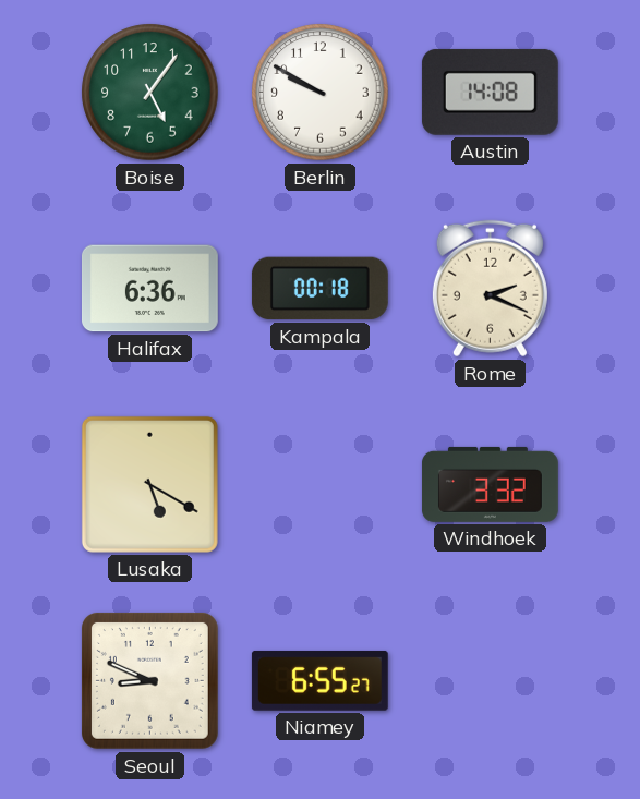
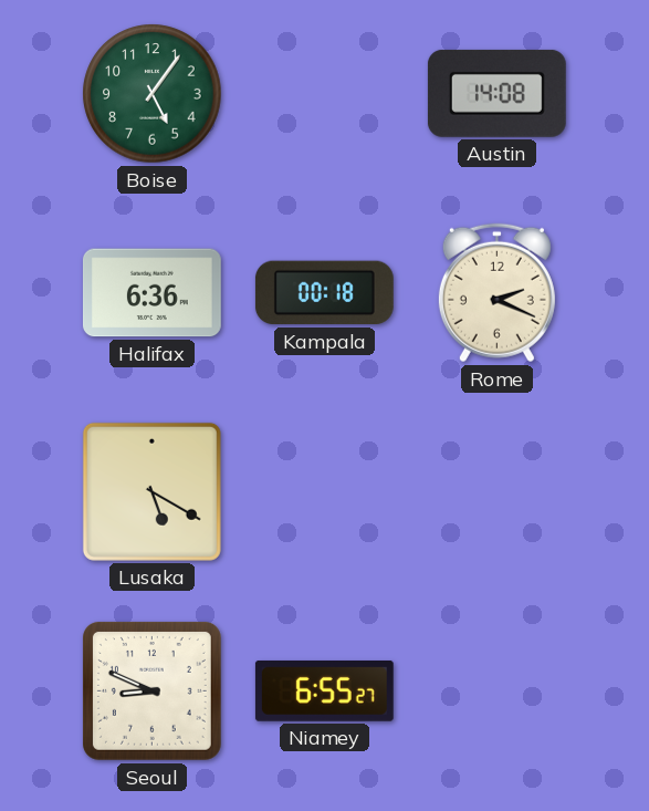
Berlin: 9:50 -> none
Windhoek: 3:32 -> none
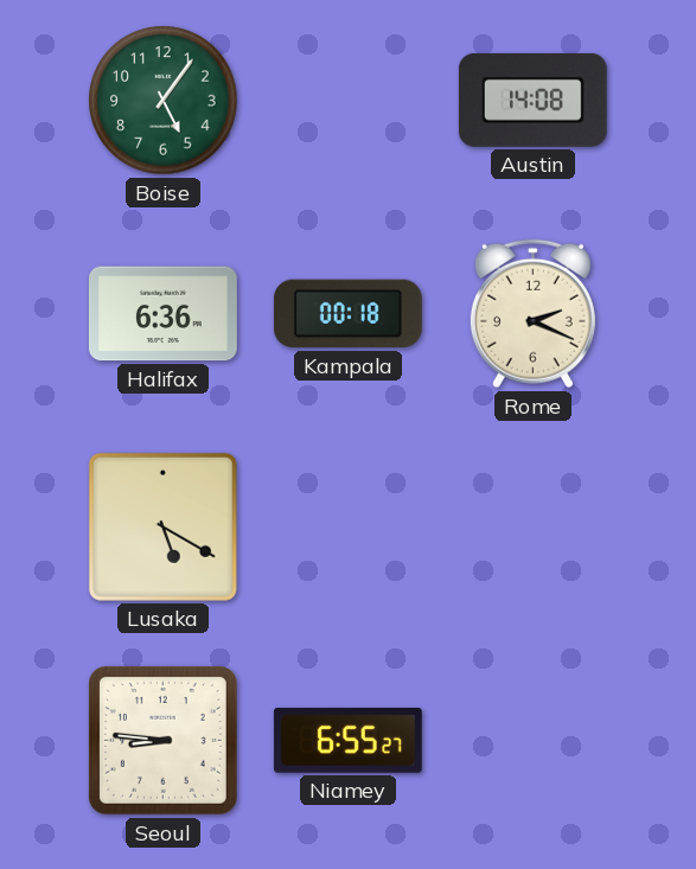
Seoul: 8:49 -> 8:46
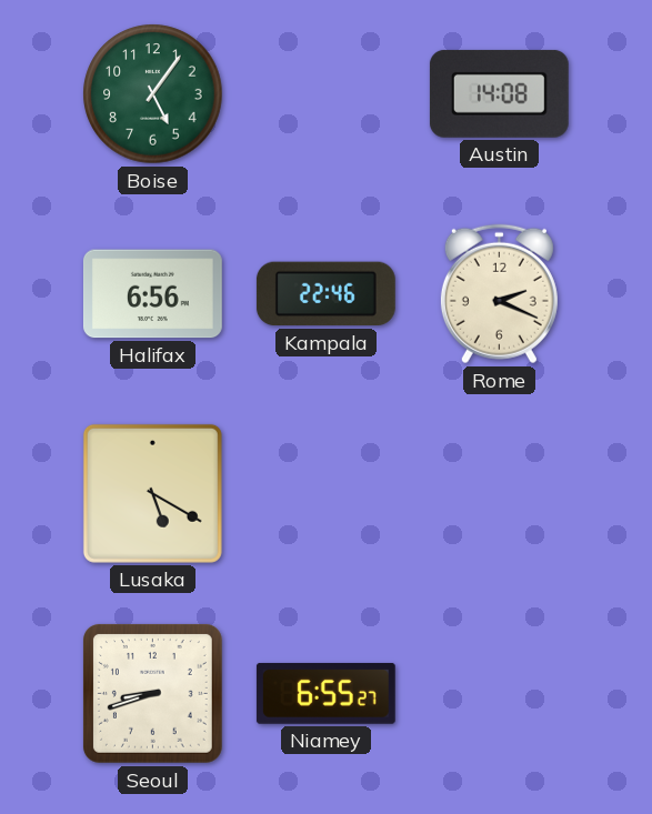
Halifax: 6:36 -> 6:56
Kampala: 00:18 -> 22:46
Seoul: 8:46 -> 8:42
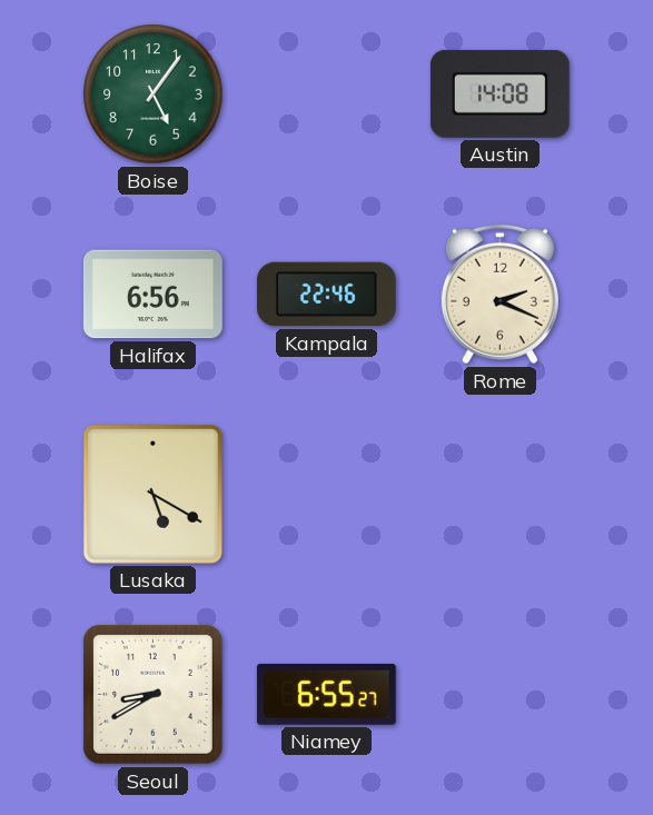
Seoul: 8:42 -> 8:40
